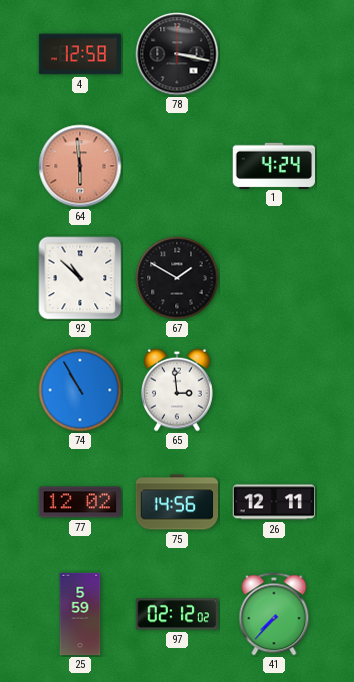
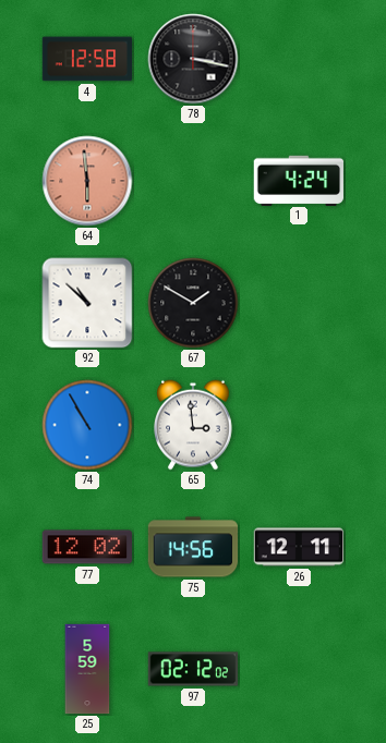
41: 7:37 -> none
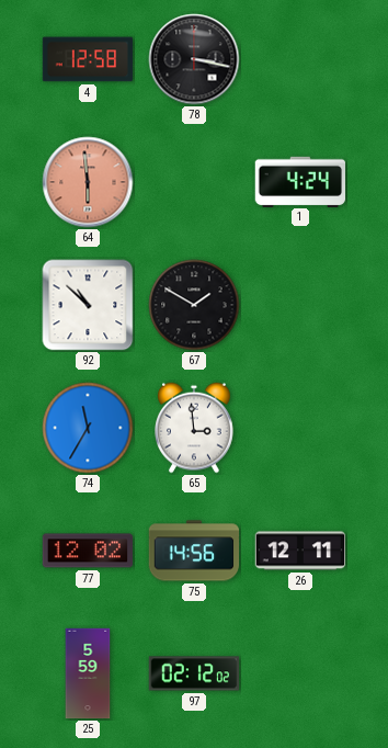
74: 10:55 -> 11:35
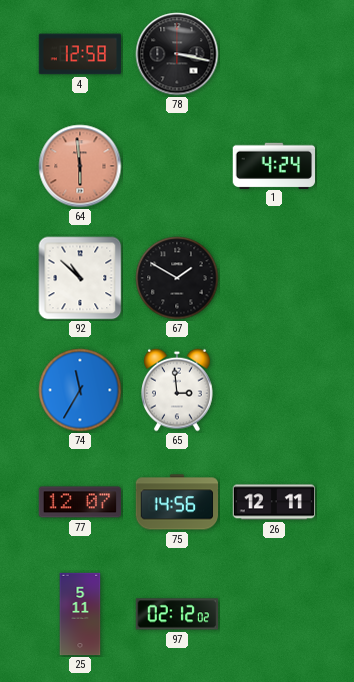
77: 12:02 -> 12:07
25: 5:59 -> 5:11
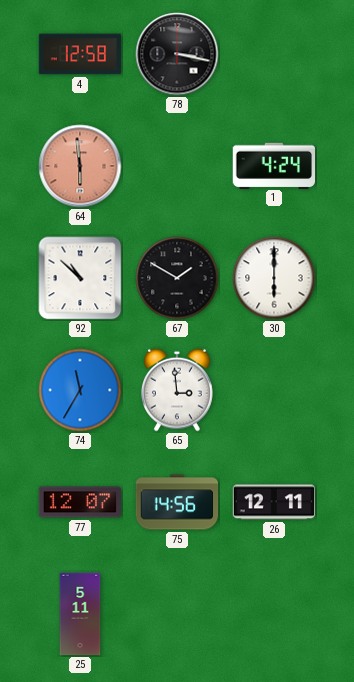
30: none -> 6:00
97: 02:12 -> none
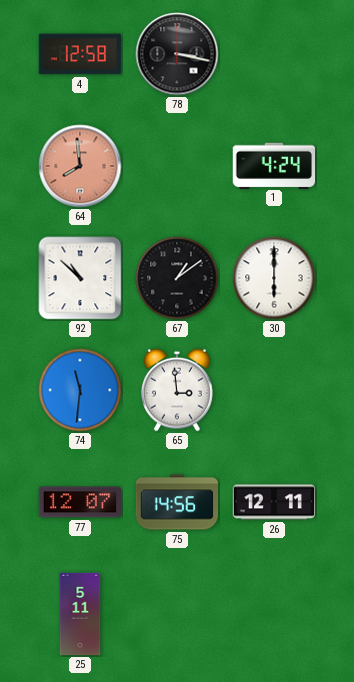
64: 5:59 -> 7:59
67: 1:50 -> 1:09
74: 11:35 -> 11:31
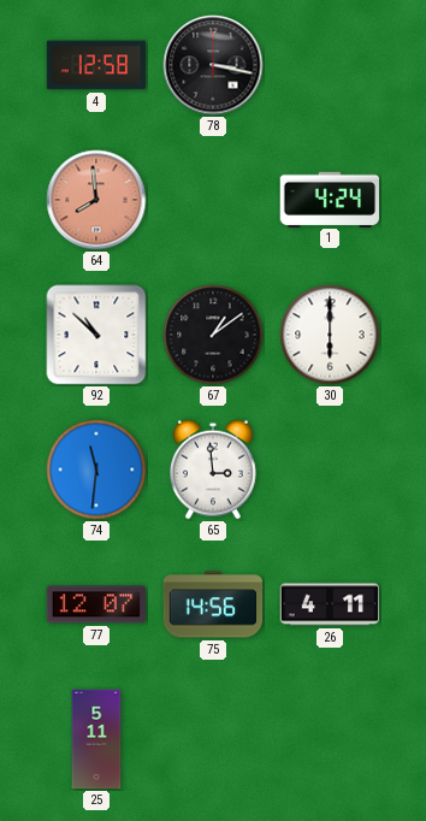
26: 12:11 -> 4:11
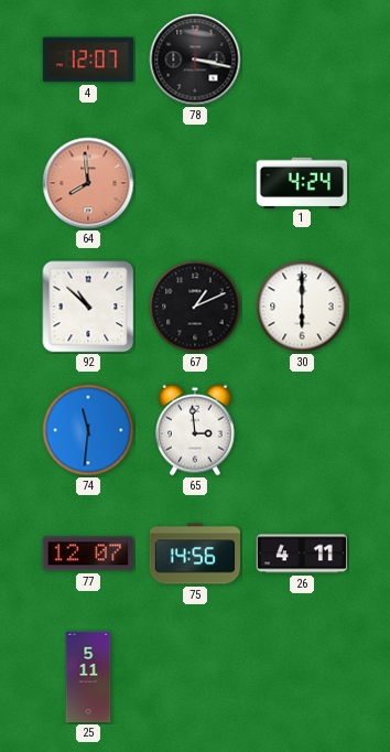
4: 12:58 -> 12:07
67: 1:09 -> 1:11
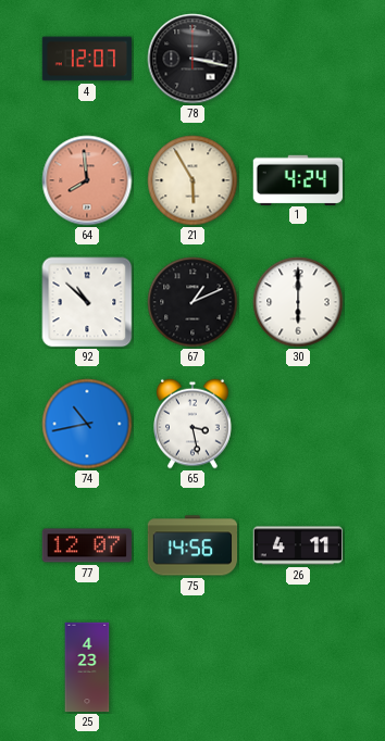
21: none -> 5:55
74: 11:31 -> 10:43
65: 2:59 -> 3:28
25: 5:11 -> 4:23
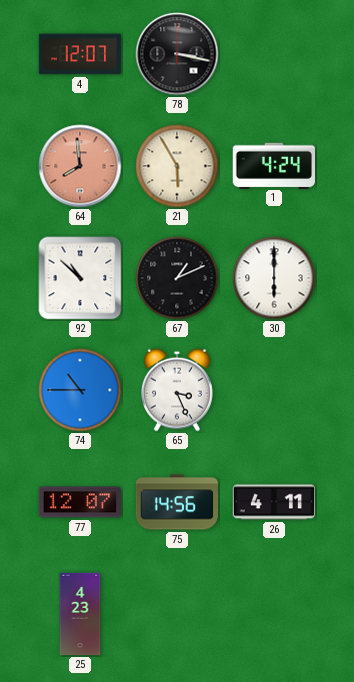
74: 10:43 -> 10:45
65: 3:28 -> 3:26
